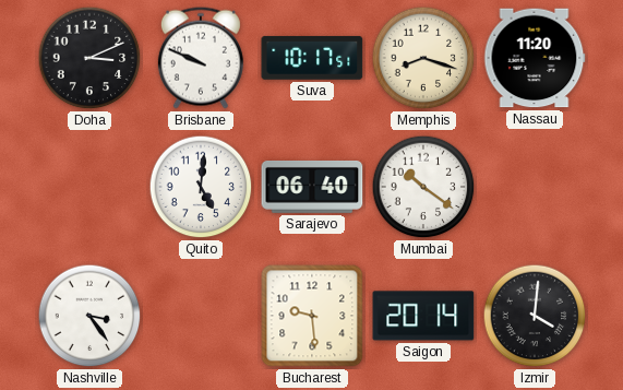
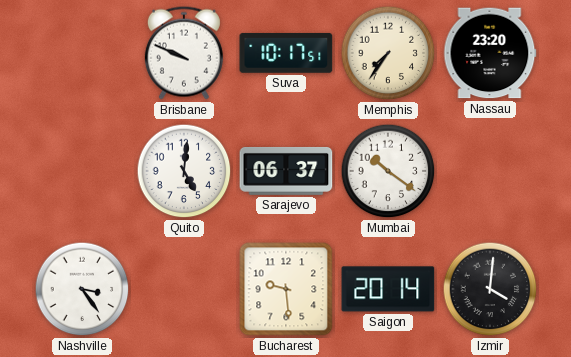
Doha: 3:11 -> none
Memphis: 8:18 -> 7:36
Nassau: 11:20 -> 23:20
Sarajevo: 06:40 -> 06:37
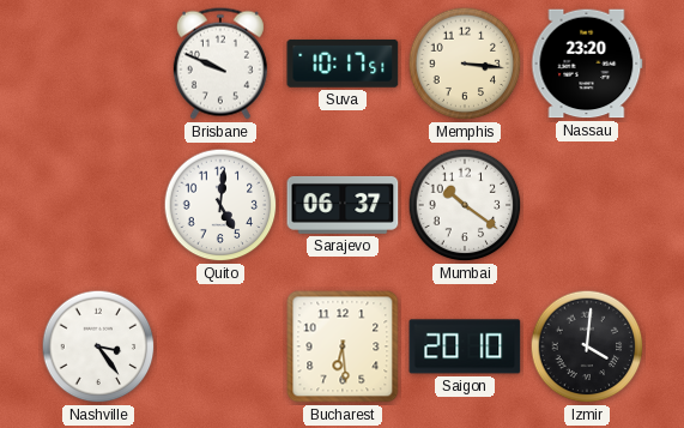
Memphis: 7:36 -> 3:16
Bucharest: 9:29 -> 6:29
Saigon: 20:14 -> 20:10
